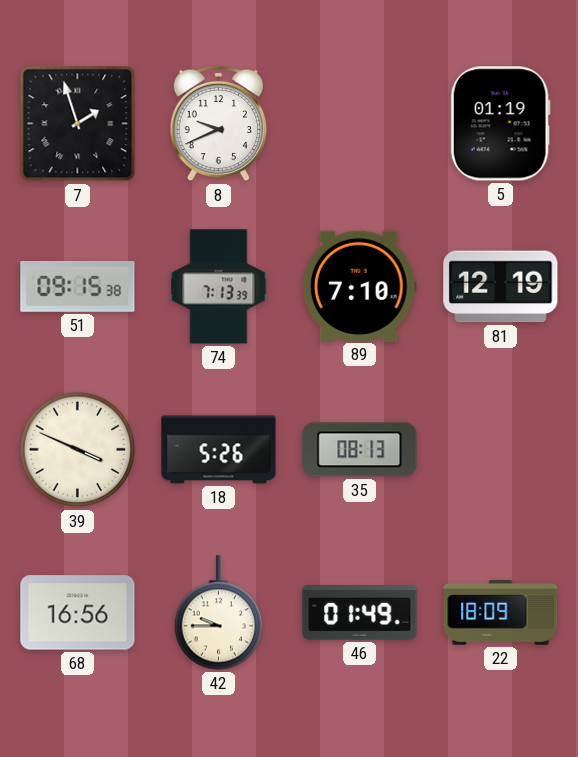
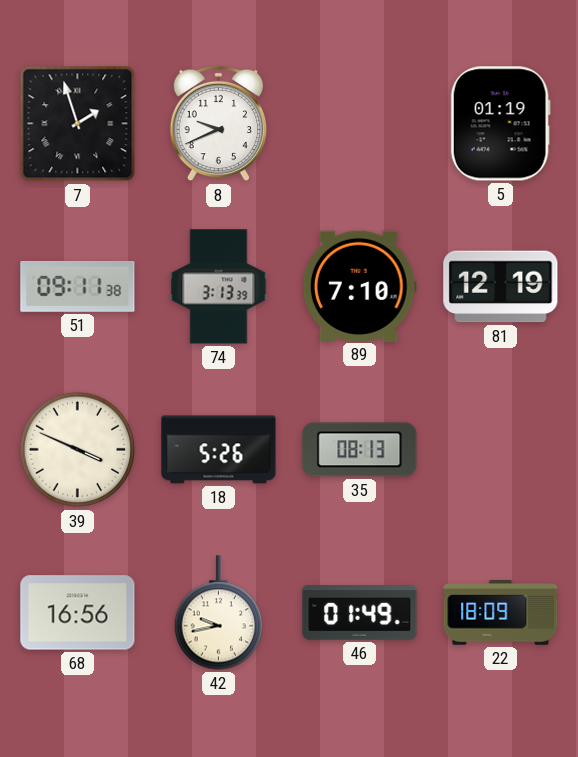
51: 09:15 -> 09:11
74: 7:13 -> 3:13
42: 9:45 -> 9:43
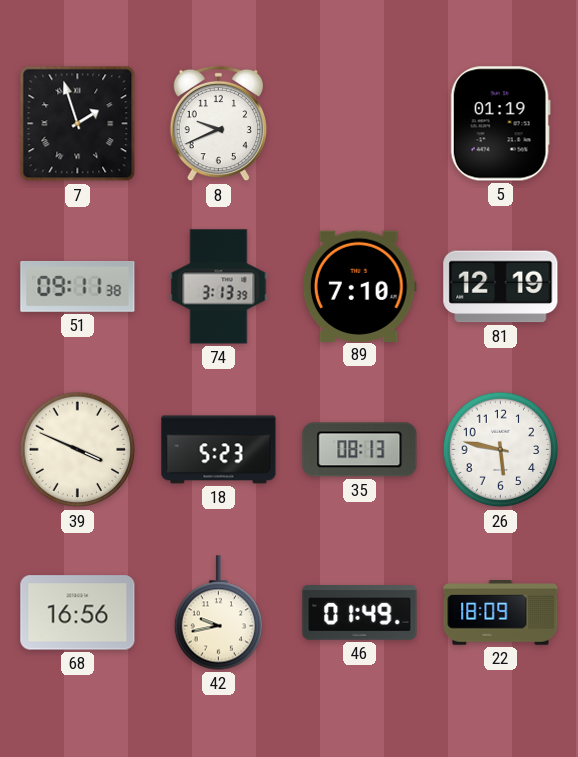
18: 5:26 -> 5:23
26: none -> 5:47
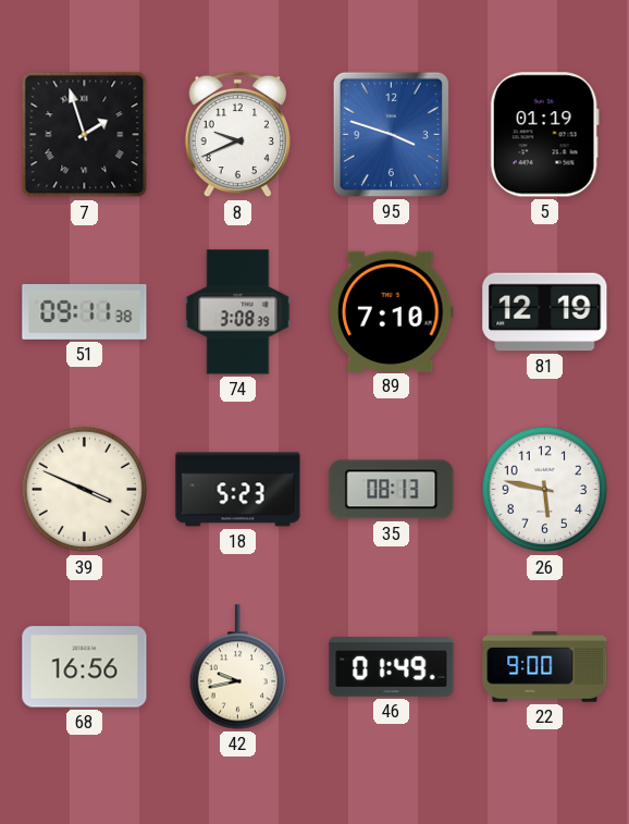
95: none -> 3:48
74: 3:13 -> 3:08
22: 18:09 -> 9:00
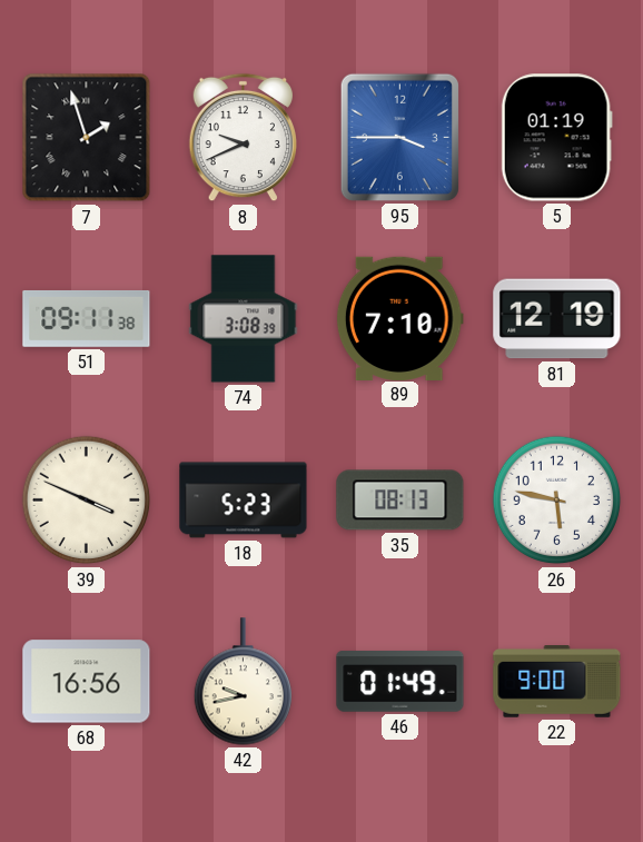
95: 3:48 -> 3:45
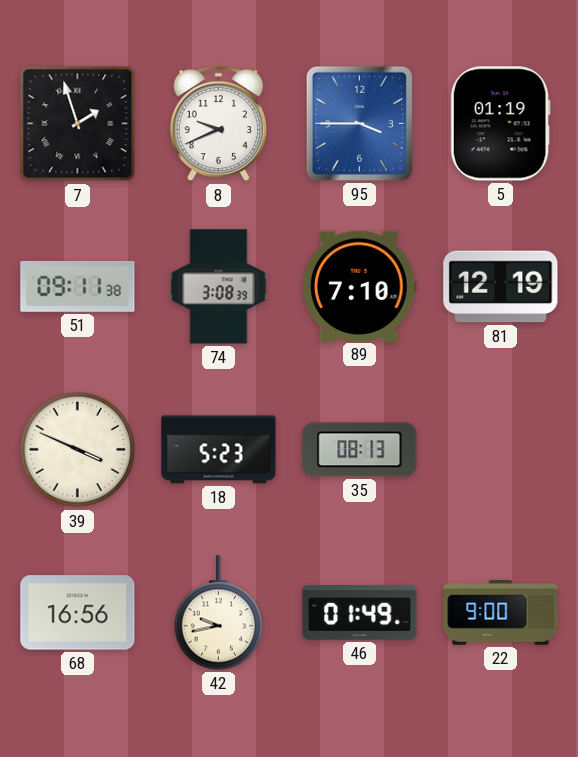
26: 5:47 -> none
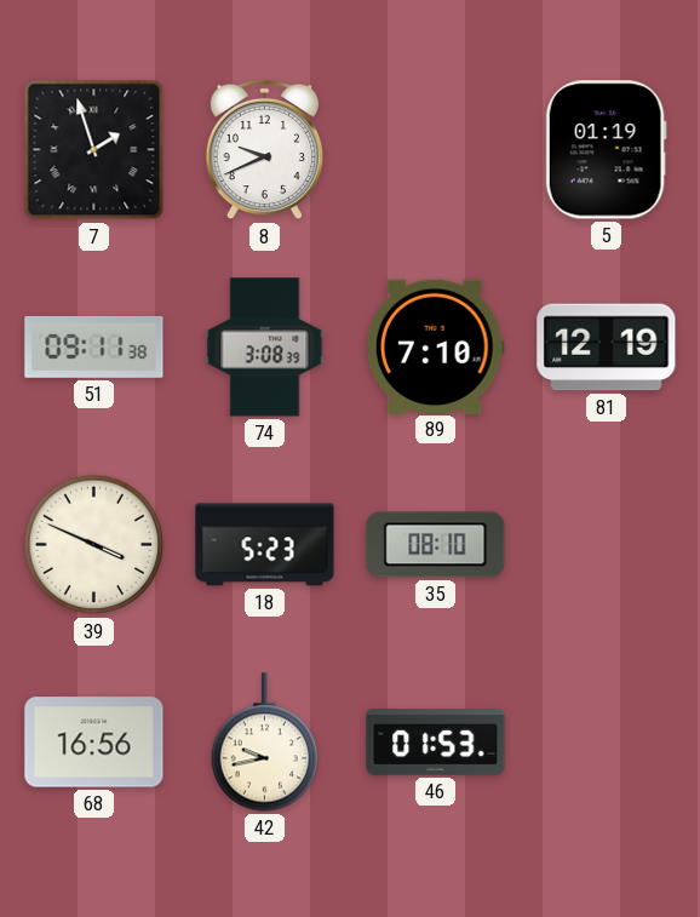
95: 3:45 -> none
35: 08:13 -> 08:10
46: 01:49 -> 01:53
22: 9:00 -> none
